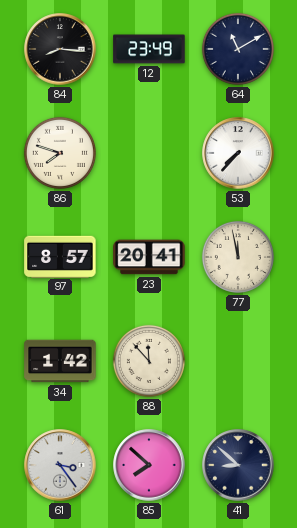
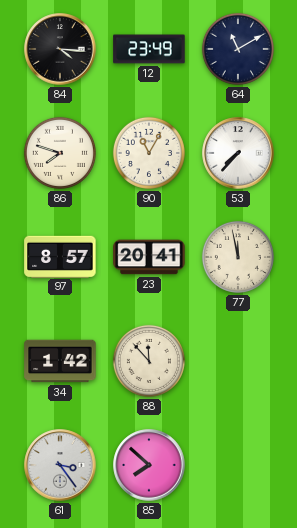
84: 8:16 -> 4:16
90: none -> 11:05
41: 8:52 -> none
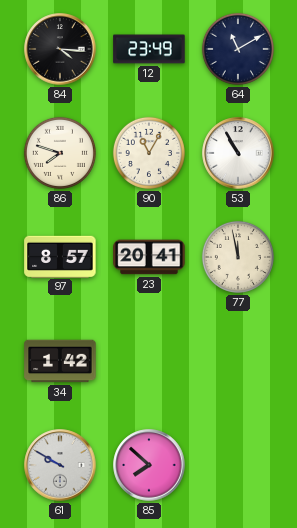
53: 7:37 -> 10:55
88: 11:53 -> none
61: 3:24 -> 9:50
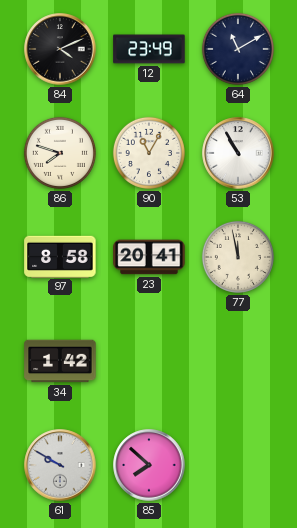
84: 4:16 -> 4:11
97: 8:57 -> 8:58
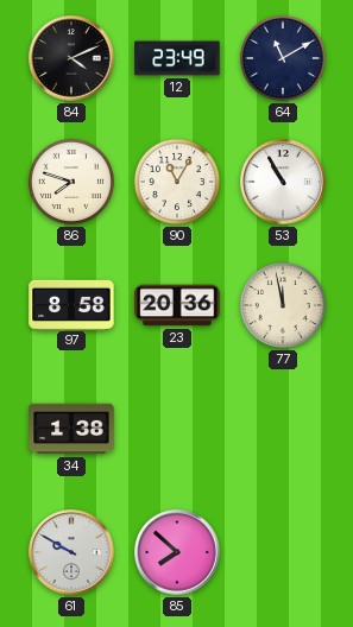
23: 20:41 -> 20:36
34: 1:42 -> 1:38
